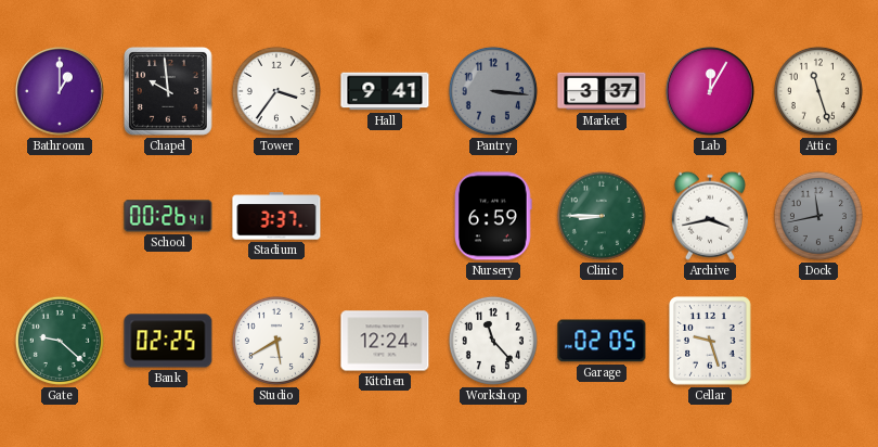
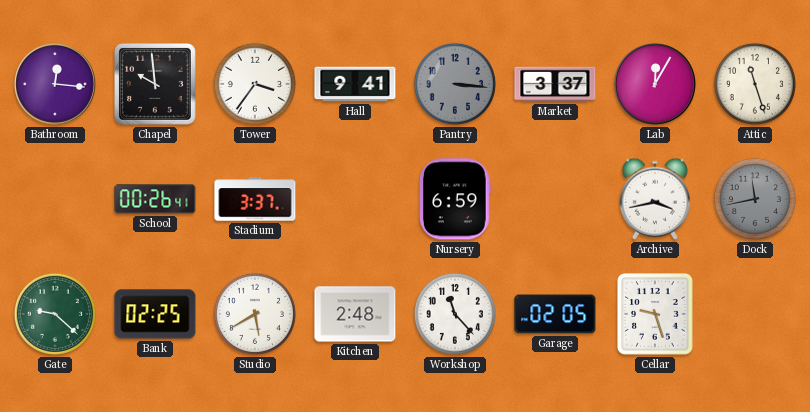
Bathroom: 1:00 -> 12:16
Clinic: 8:45 -> none
Kitchen: 12:24 -> 2:48
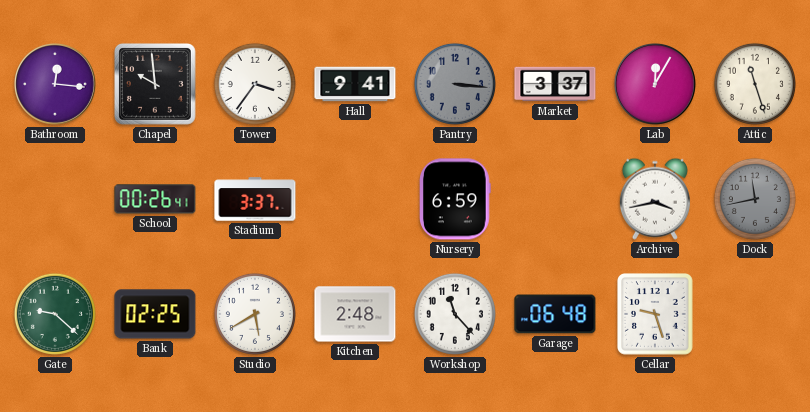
Garage: 02:05 -> 06:48
